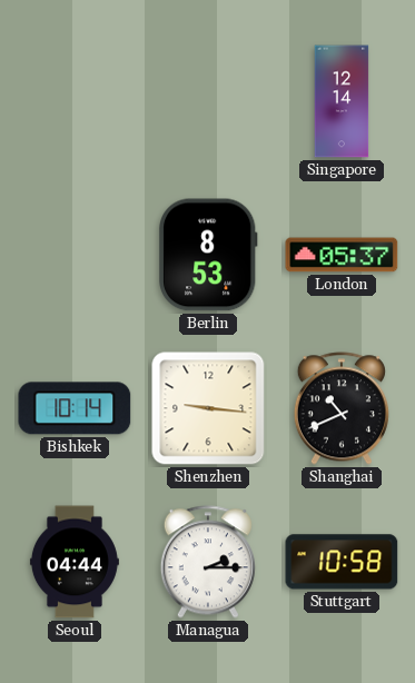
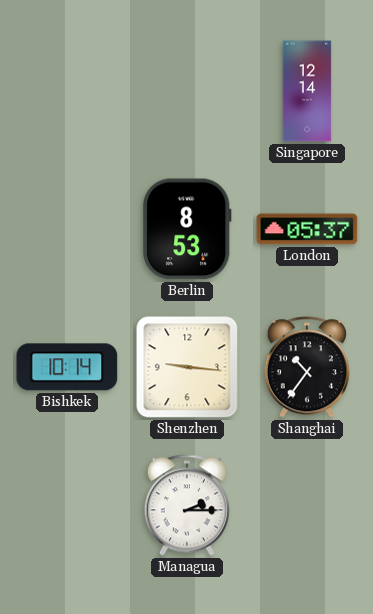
Shanghai: 10:41 -> 10:36
Seoul: 04:44 -> none
Stuttgart: 10:58 -> none
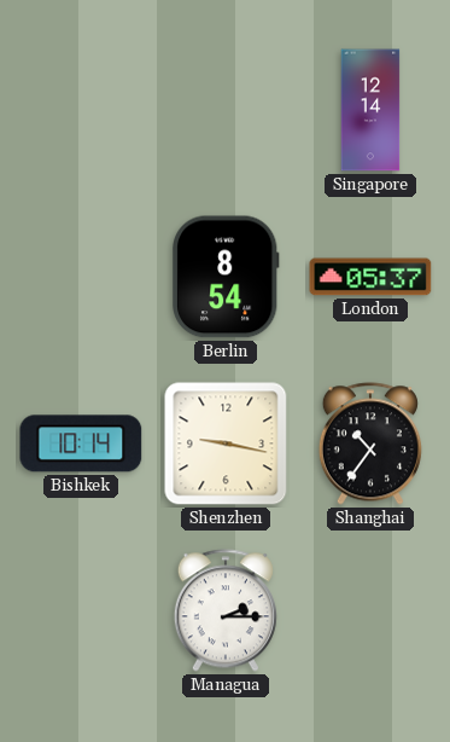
Berlin: 8:53 -> 8:54
Shenzhen: 9:16 -> 9:17
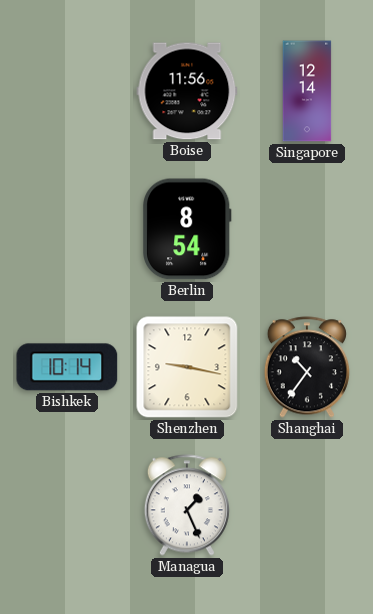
Boise: none -> 11:56
London: 05:37 -> none
Managua: 2:15 -> 1:26
